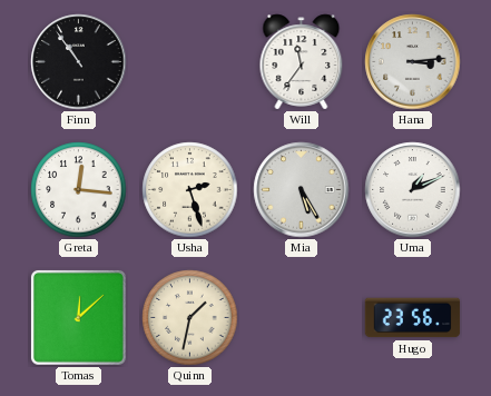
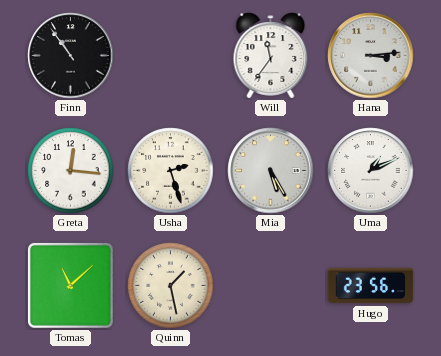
Tomas: 12:08 -> 11:08
Quinn: 1:32 -> 1:28
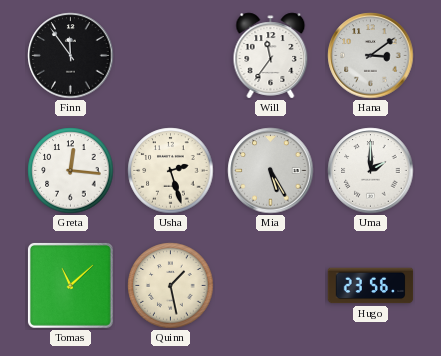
Finn: 10:54 -> 11:54
Hana: 3:14 -> 3:09
Uma: 1:11 -> 2:00
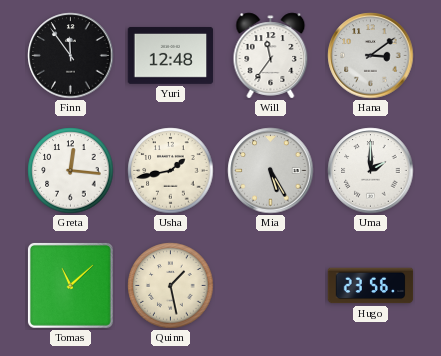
Yuri: none -> 12:48
Usha: 2:27 -> 1:43
